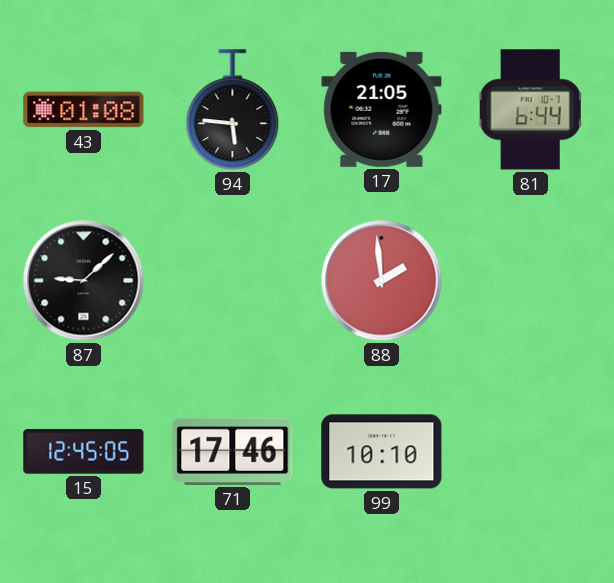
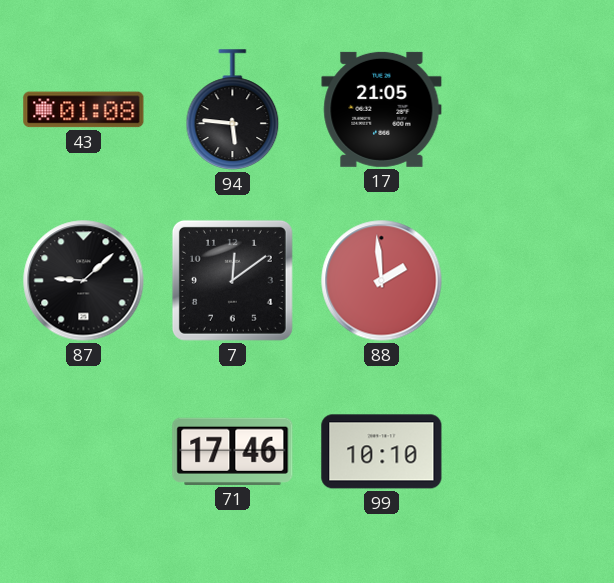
81: 6:44 -> none
7: none -> 12:09
15: 12:45 -> none
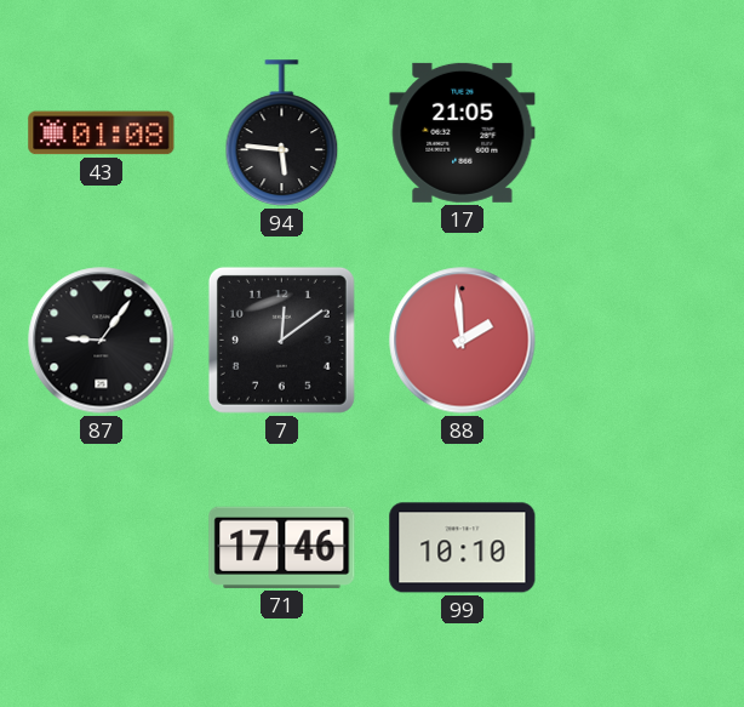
87: 9:08 -> 9:06
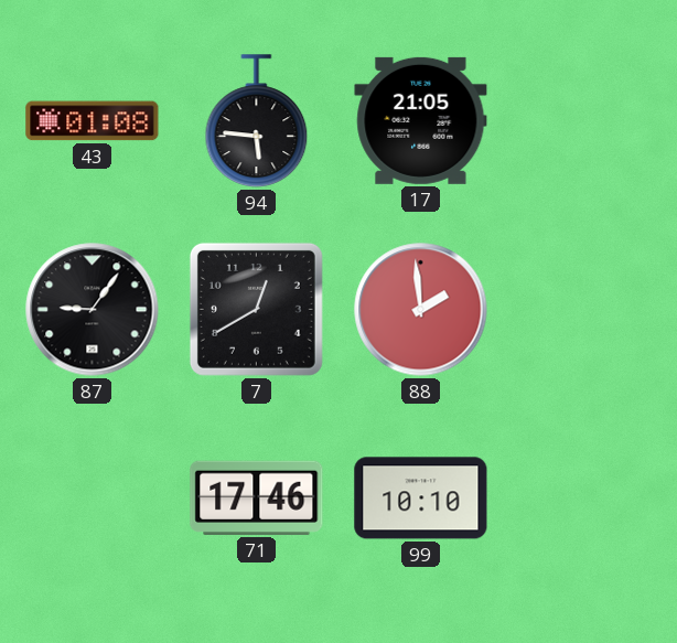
7: 12:09 -> 12:40
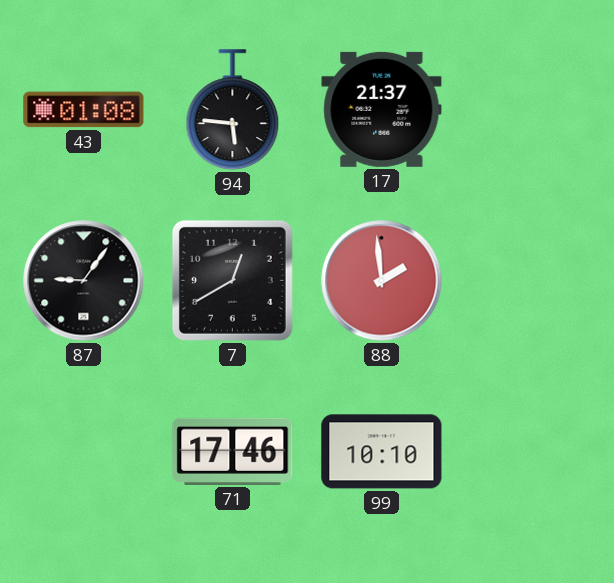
17: 21:05 -> 21:37
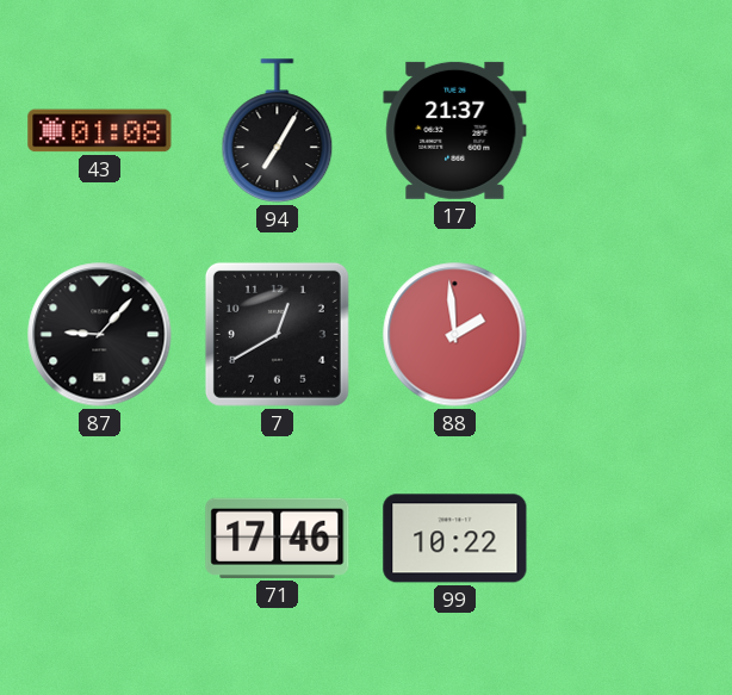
94: 5:46 -> 7:05
87: 9:06 -> 9:07
99: 10:10 -> 10:22
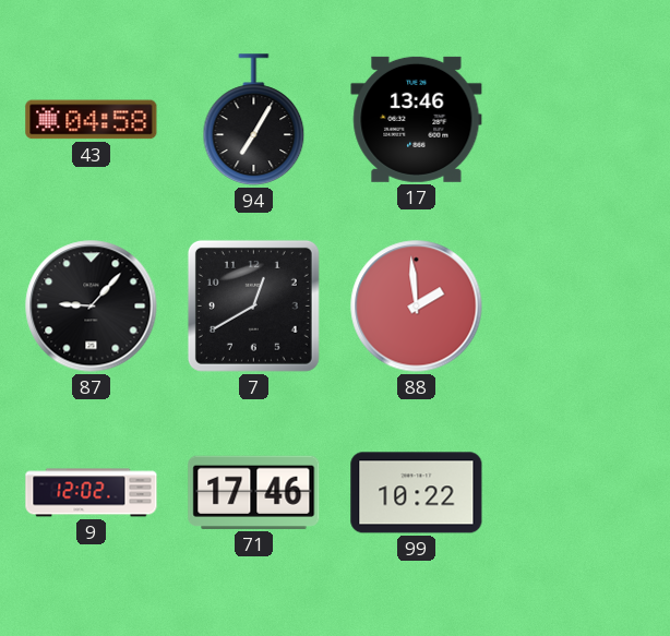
43: 01:08 -> 04:58
17: 21:37 -> 13:46
9: none -> 12:02
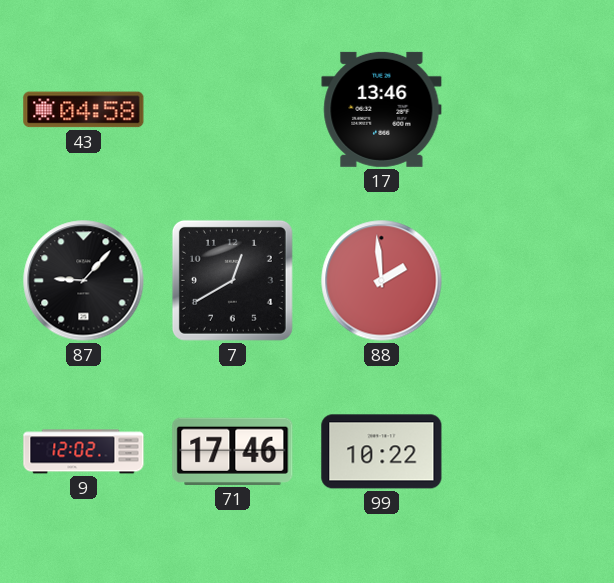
94: 7:05 -> none
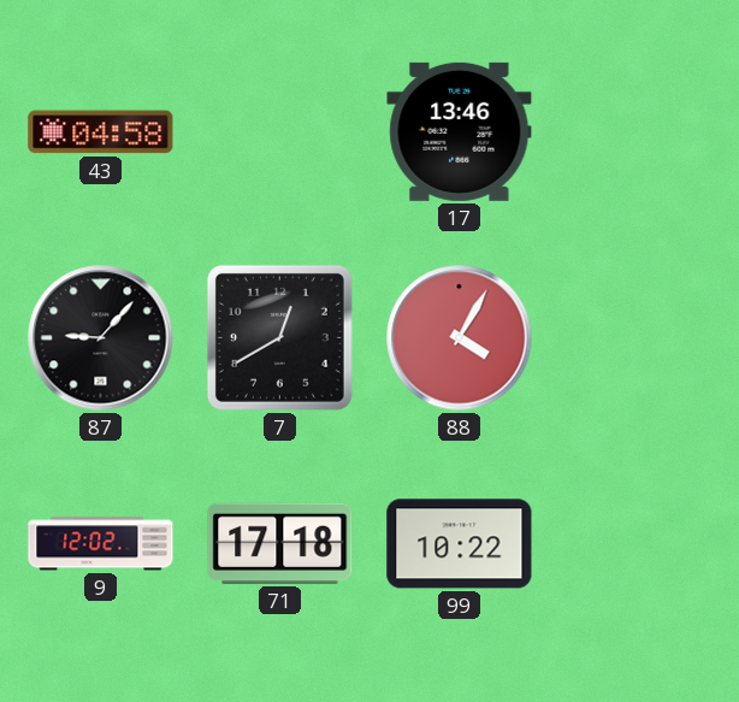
88: 1:59 -> 4:05
71: 17:46 -> 17:18
